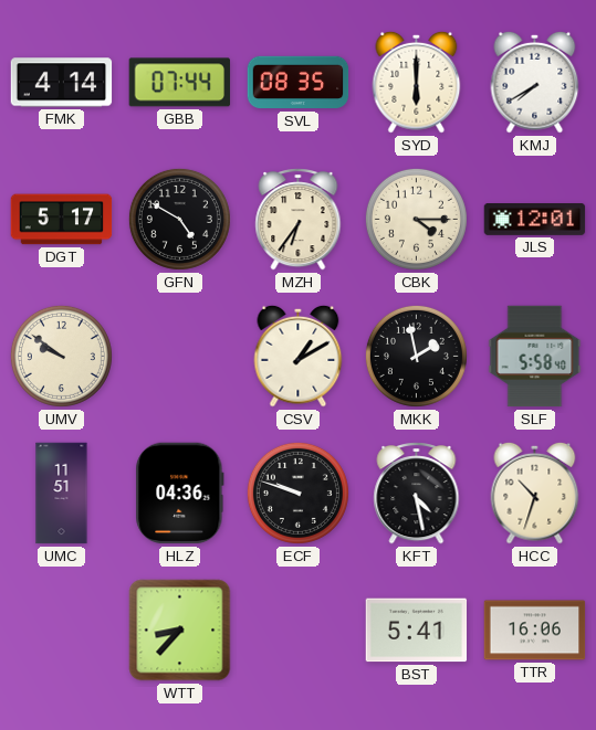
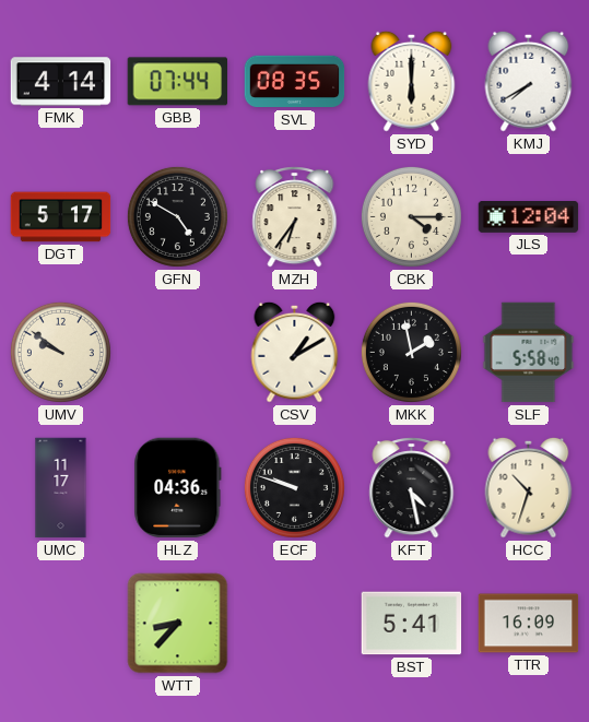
JLS: 12:01 -> 12:04
UMC: 11:51 -> 11:17
TTR: 16:06 -> 16:09
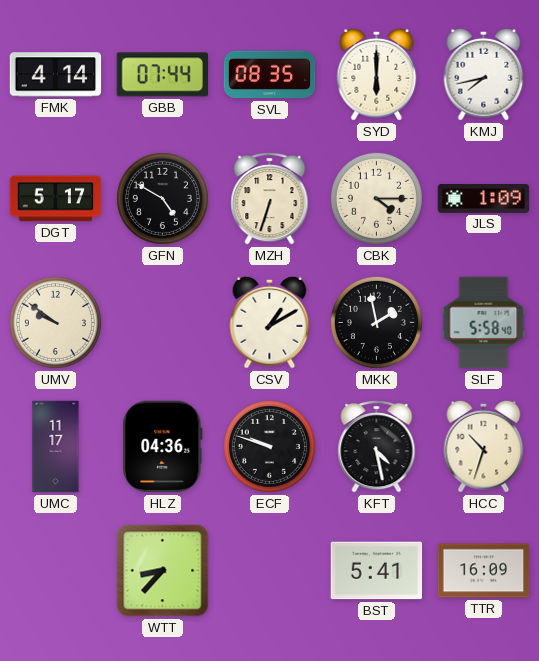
KMJ: 7:40 -> 7:43
MZH: 6:36 -> 6:33
JLS: 12:04 -> 1:09
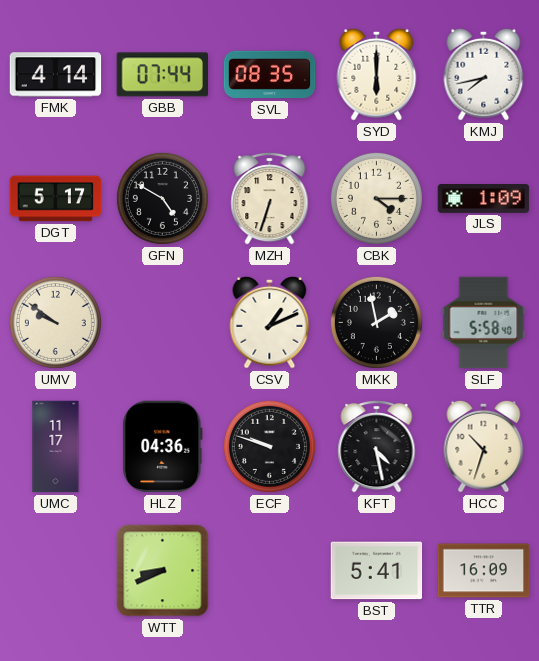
CSV: 1:10 -> 1:11
WTT: 8:37 -> 8:41
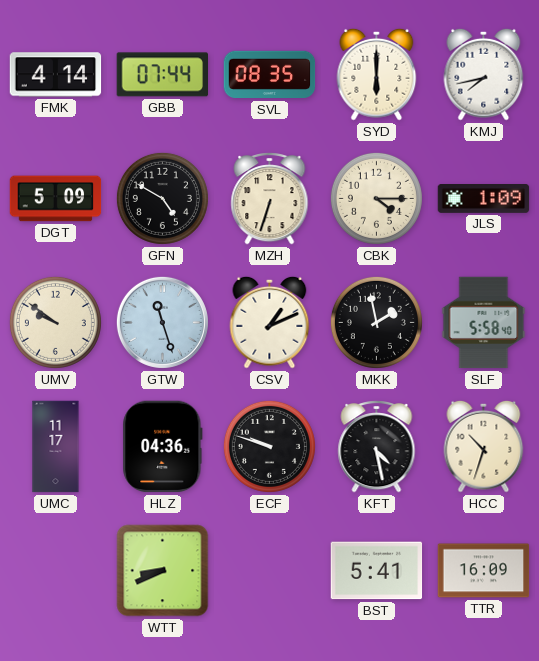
DGT: 5:17 -> 5:09
GTW: none -> 11:27
